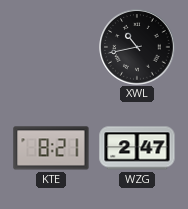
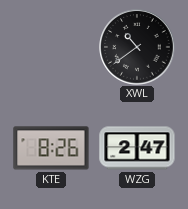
XWL: 10:43 -> 10:39
KTE: 8:21 -> 8:26
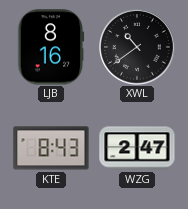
LJB: none -> 8:16
KTE: 8:26 -> 8:43
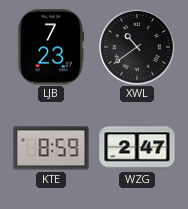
LJB: 8:16 -> 7:23
KTE: 8:43 -> 8:59
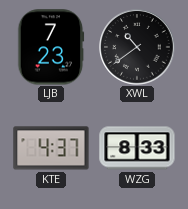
KTE: 8:59 -> 4:37
WZG: 2:47 -> 8:33
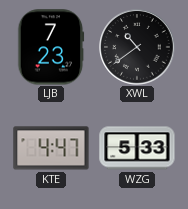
KTE: 4:37 -> 4:47
WZG: 8:33 -> 5:33
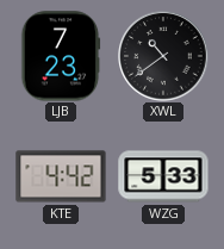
KTE: 4:47 -> 4:42
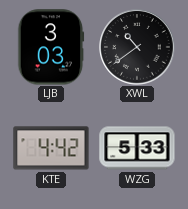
LJB: 7:23 -> 3:03
